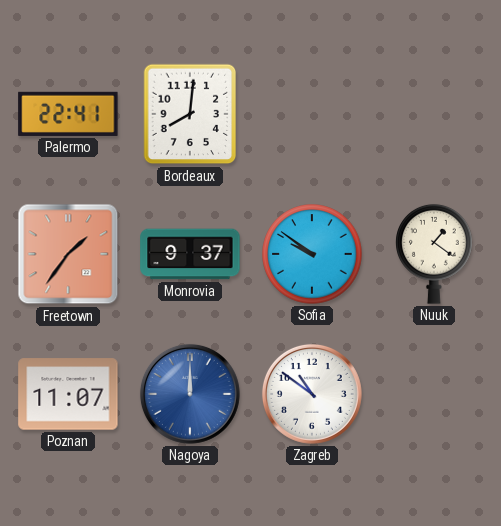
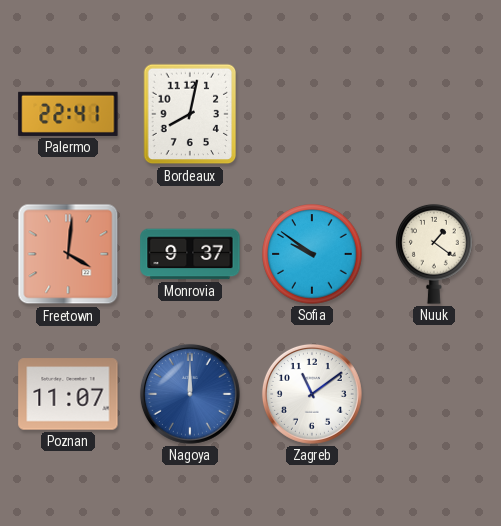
Bordeaux: 8:01 -> 8:02
Freetown: 1:36 -> 4:01
Zagreb: 10:51 -> 11:09
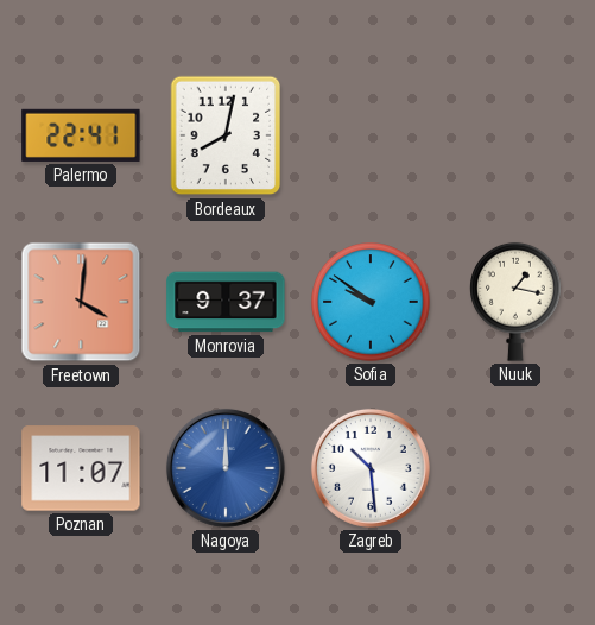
Nuuk: 1:21 -> 1:17
Zagreb: 11:09 -> 10:29
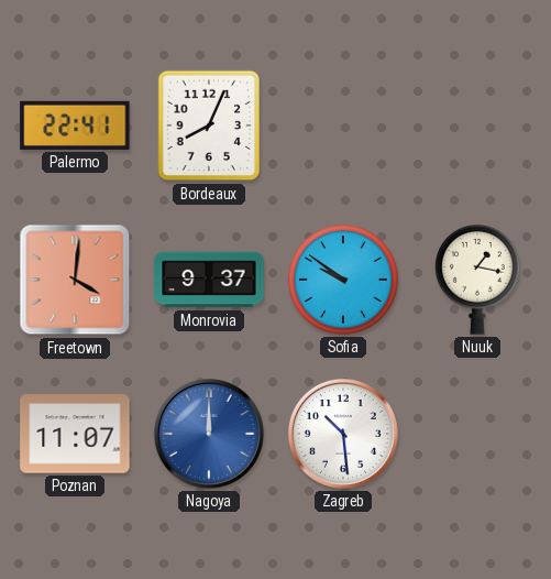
Bordeaux: 8:02 -> 8:04
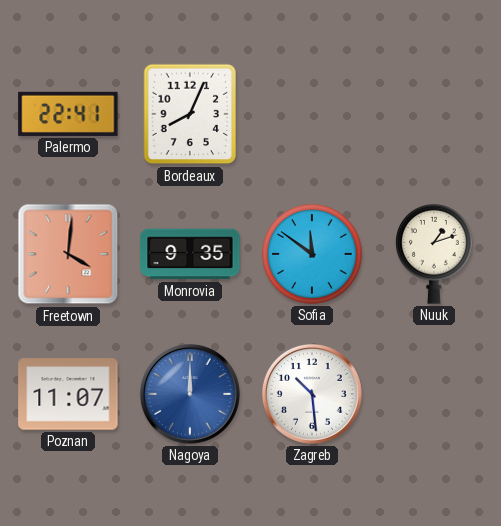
Monrovia: 9:37 -> 9:35
Sofia: 9:51 -> 11:51
Nuuk: 1:17 -> 1:12
